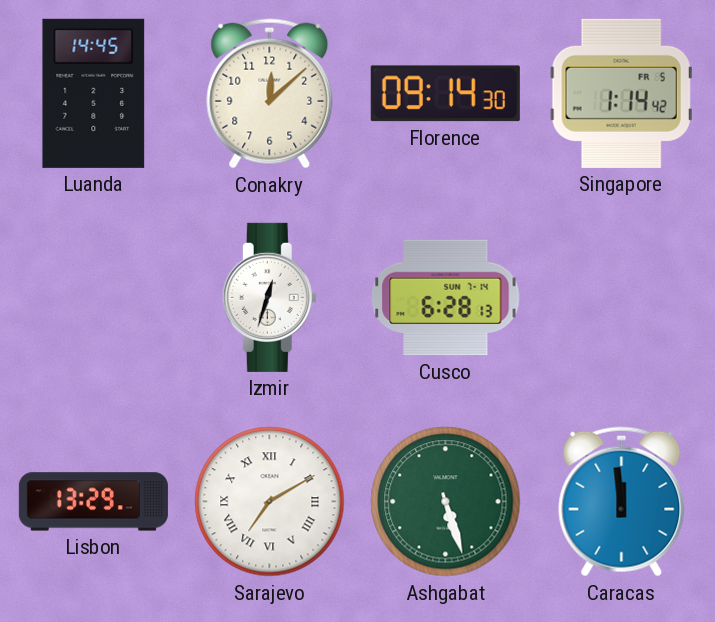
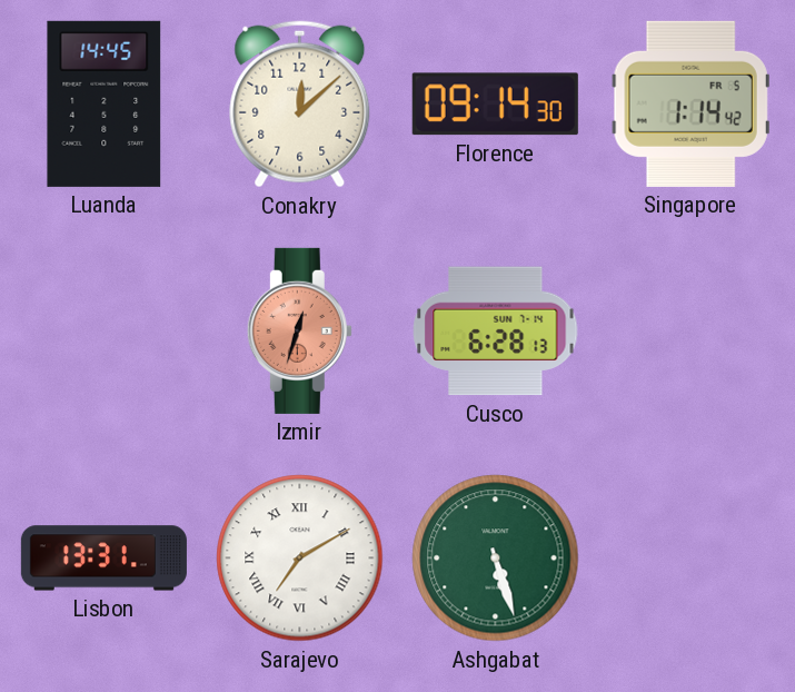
Izmir dial: white -> salmon
Lisbon: 13:29 -> 13:31
Caracas: 11:59 -> none
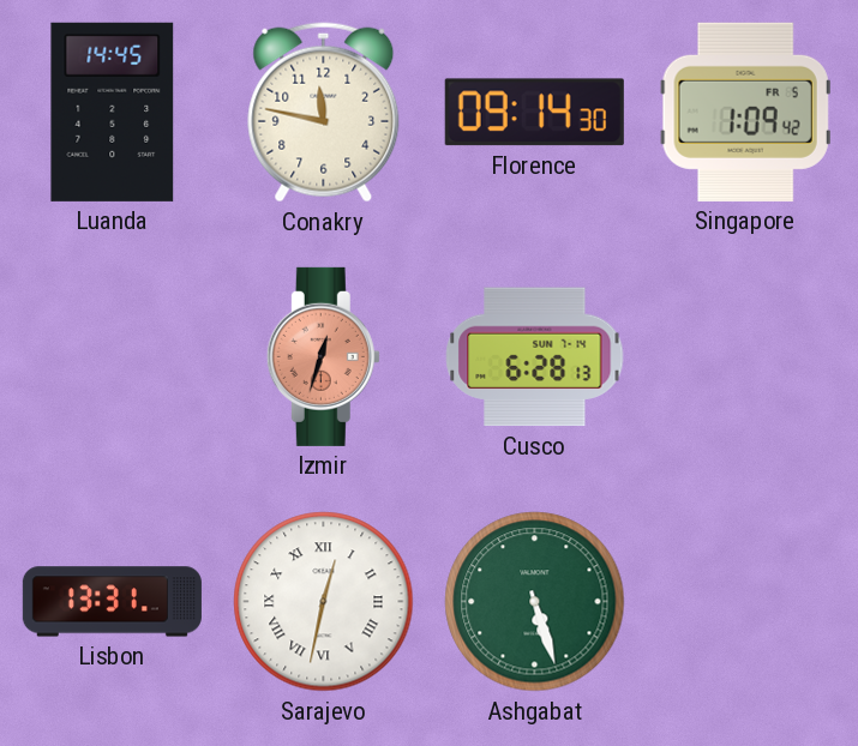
Conakry: 12:08 -> 11:47
Singapore: 1:14 -> 1:09
Sarajevo: 7:10 -> 12:32
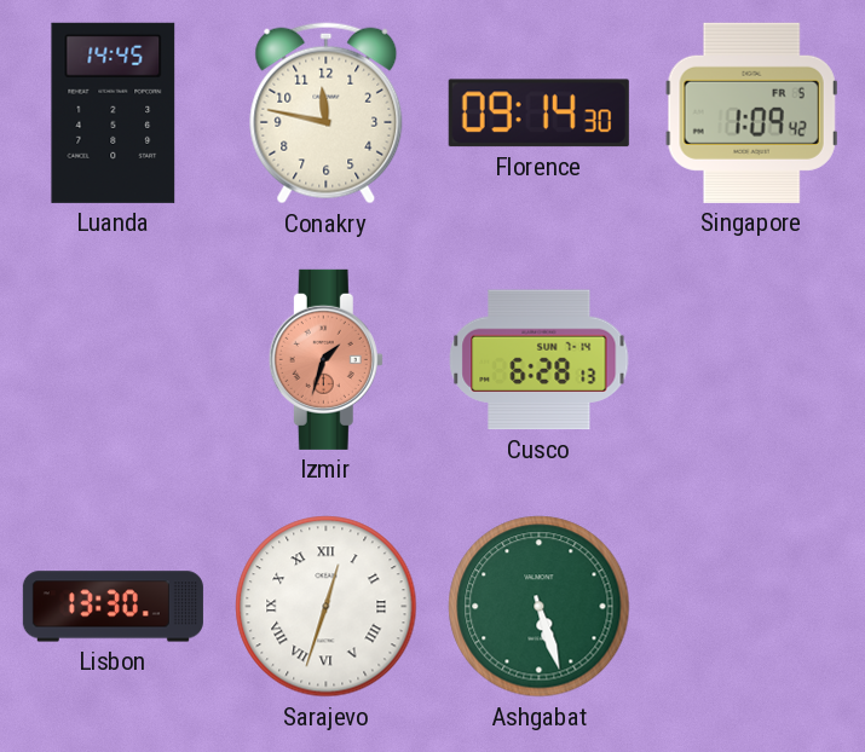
Izmir: 12:33 -> 1:33
Lisbon: 13:31 -> 13:30
Sarajevo: 12:32 -> 12:33
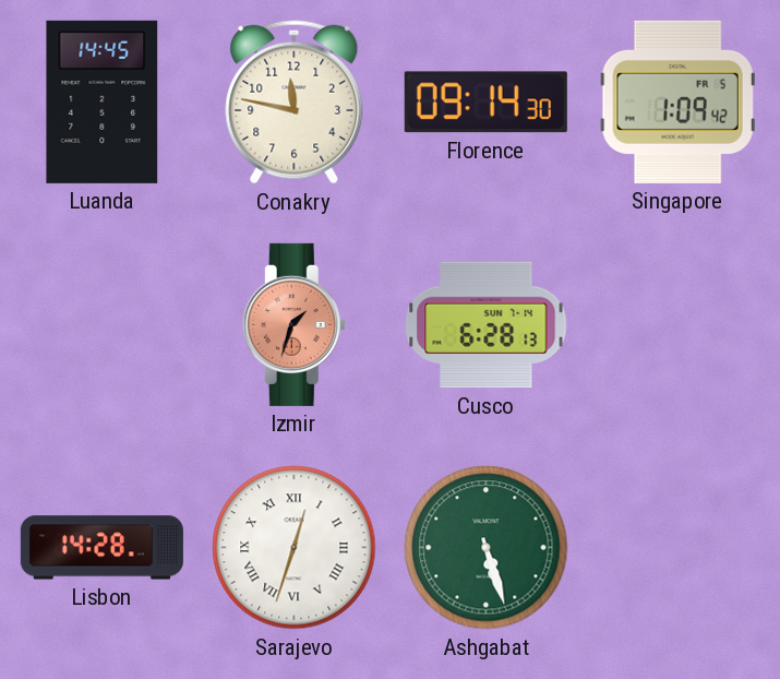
Lisbon: 13:30 -> 14:28
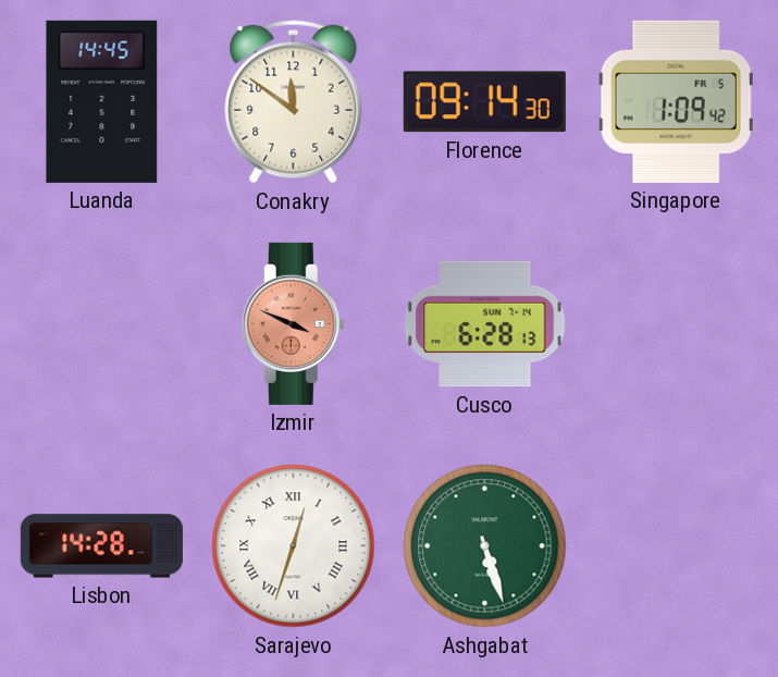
Conakry: 11:47 -> 11:51
Izmir: 1:33 -> 3:49
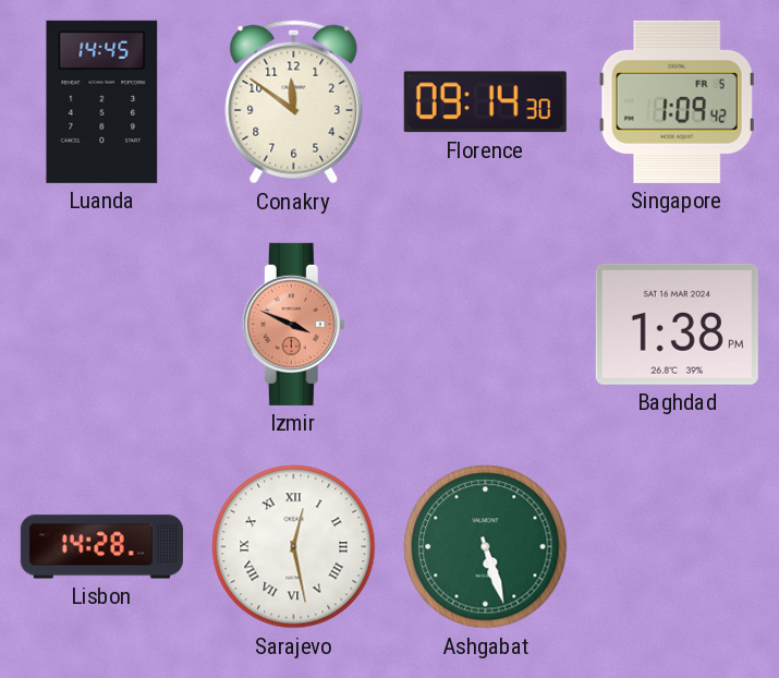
Cusco: 6:28 -> none
Baghdad: none -> 1:38
Sarajevo: 12:33 -> 12:28
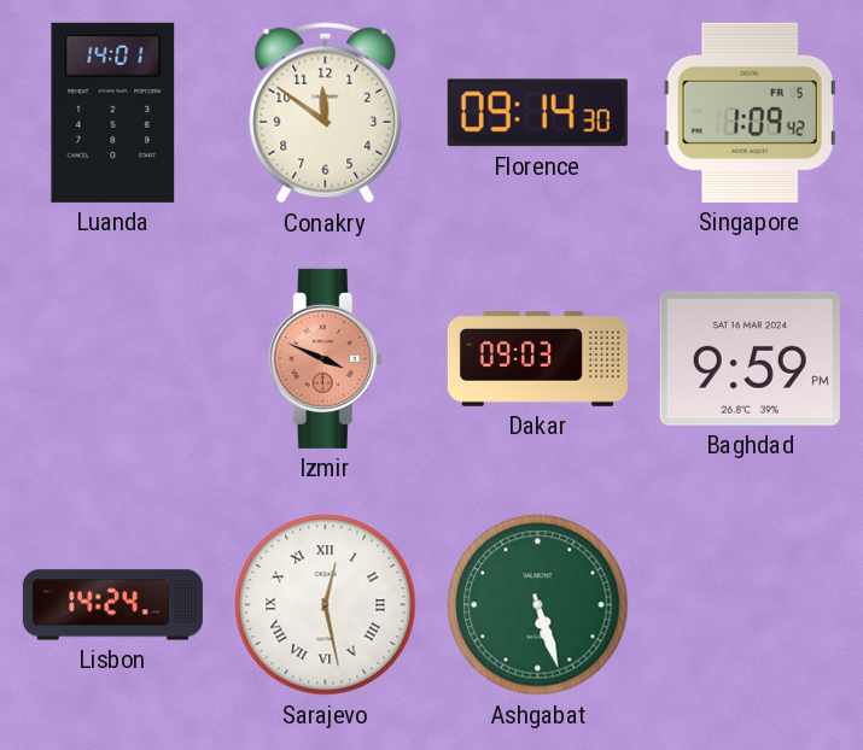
Luanda: 14:45 -> 14:01
Dakar: none -> 09:03
Baghdad: 1:38 -> 9:59
Lisbon: 14:28 -> 14:24
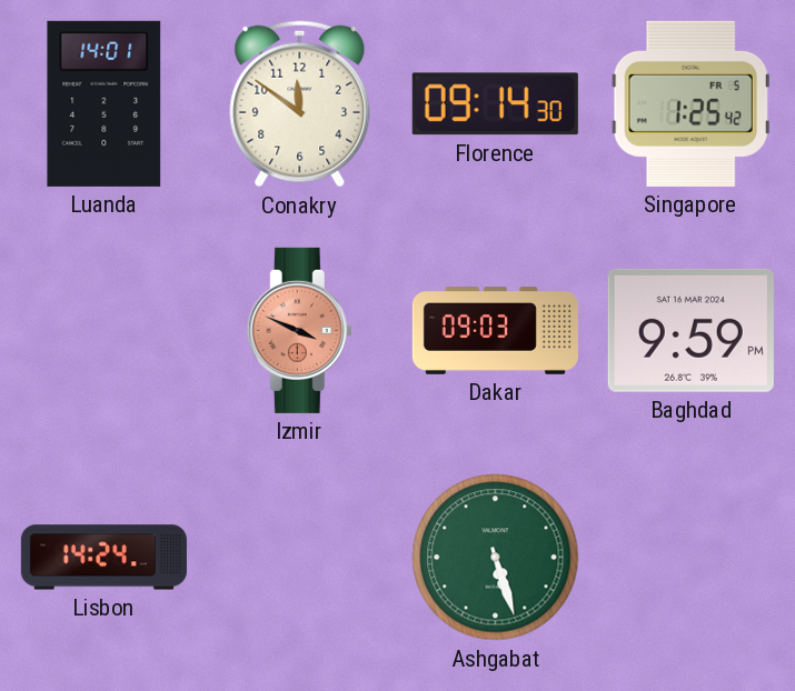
Singapore: 1:09 -> 1:25
Sarajevo: 12:28 -> none
